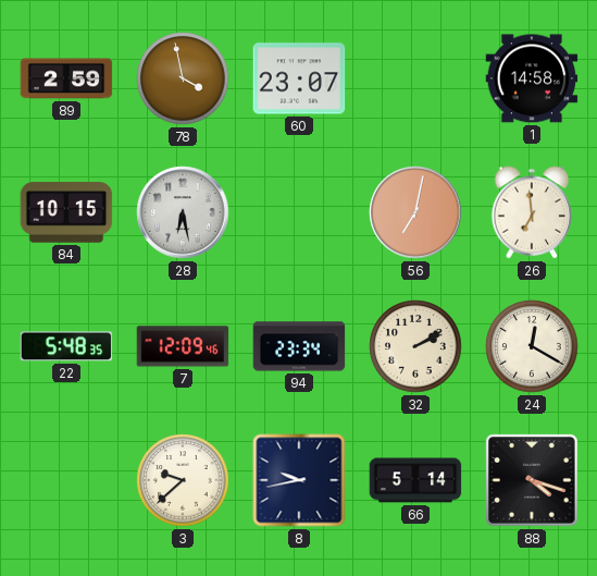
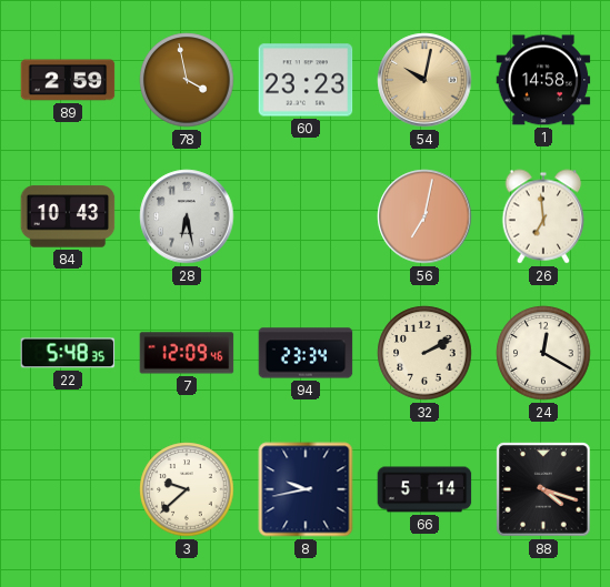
60: 23:07 -> 23:23
54: none -> 10:02
84: 10:15 -> 10:43
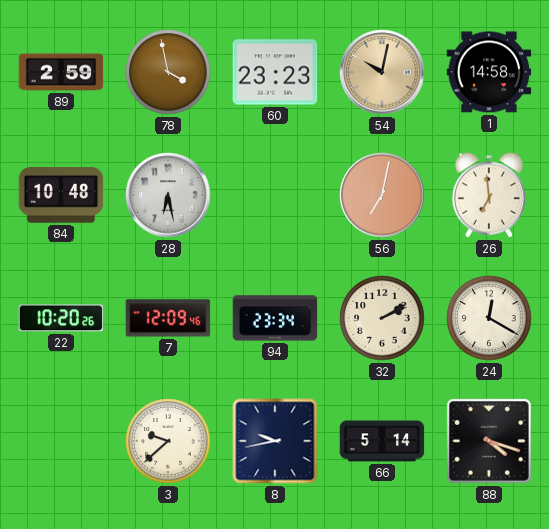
84: 10:43 -> 10:48
22: 5:48 -> 10:20
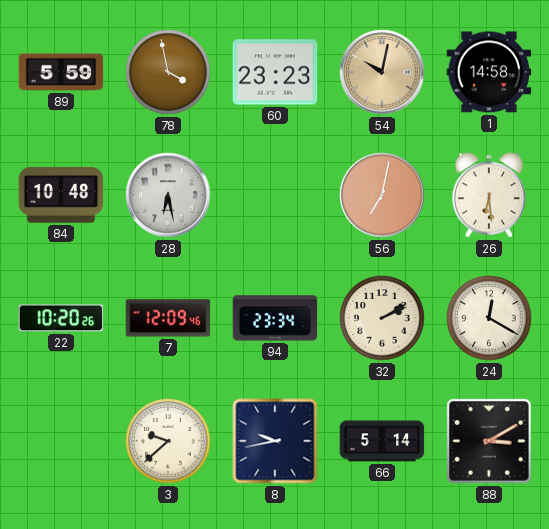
89: 2:59 -> 5:59
26: 6:59 -> 6:29
88: 4:18 -> 3:10
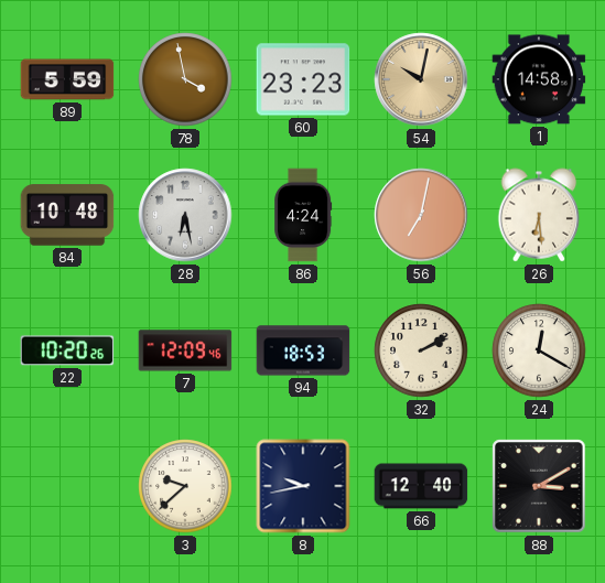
86: none -> 4:24
94: 23:34 -> 18:53
66: 5:14 -> 12:40
